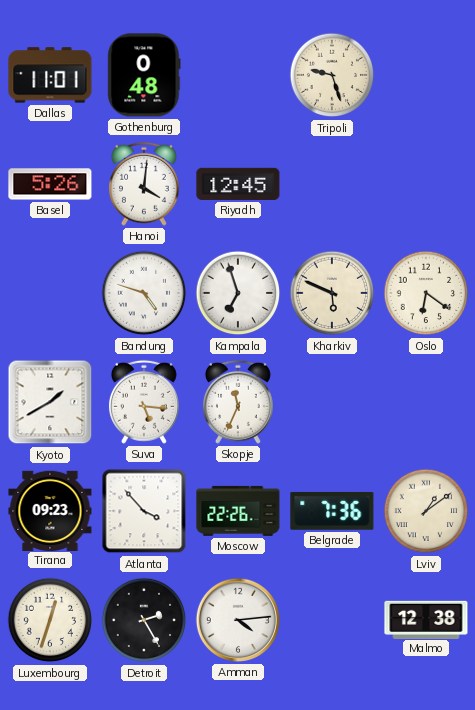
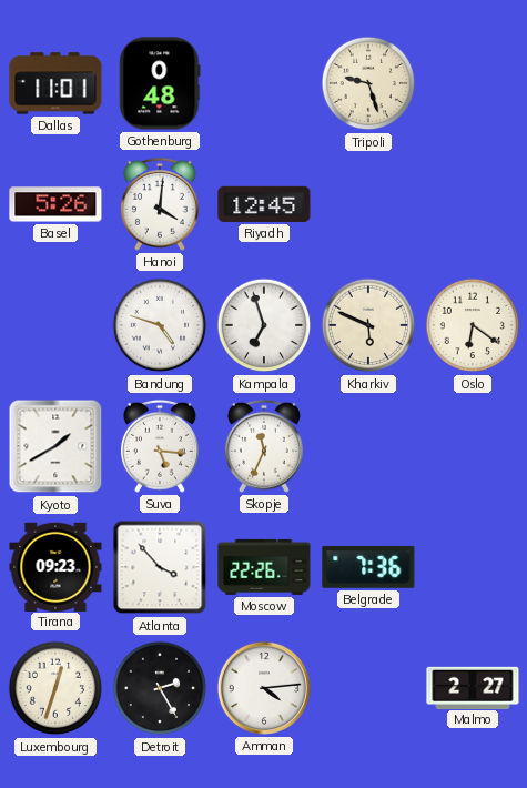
Lviv: 1:09 -> none
Malmo: 12:38 -> 2:27
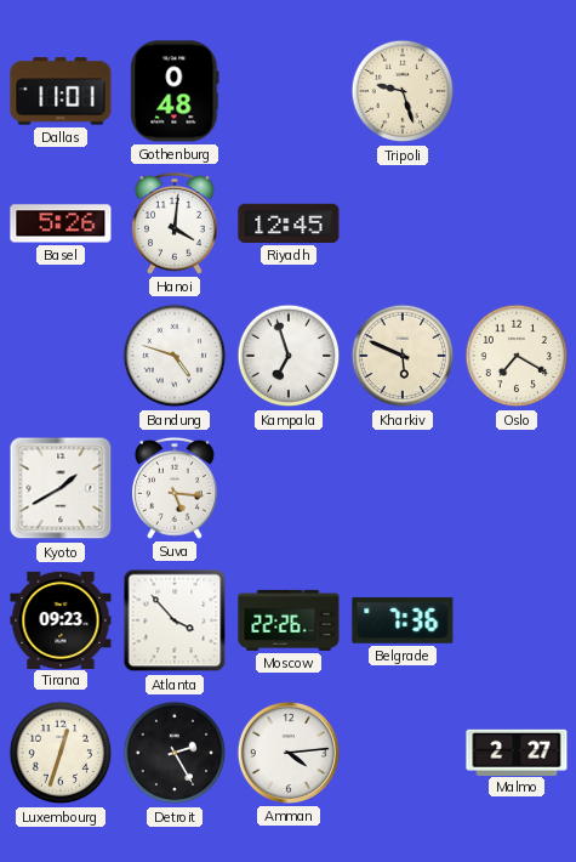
Oslo: 6:21 -> 7:20
Skopje: 11:34 -> none
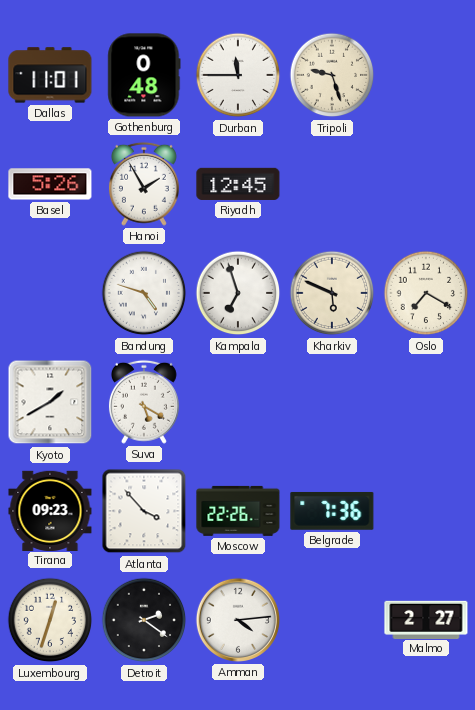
Durban: none -> 11:45
Hanoi: 4:01 -> 1:55
Suva: 5:16 -> 5:20
Detroit: 2:25 -> 2:21
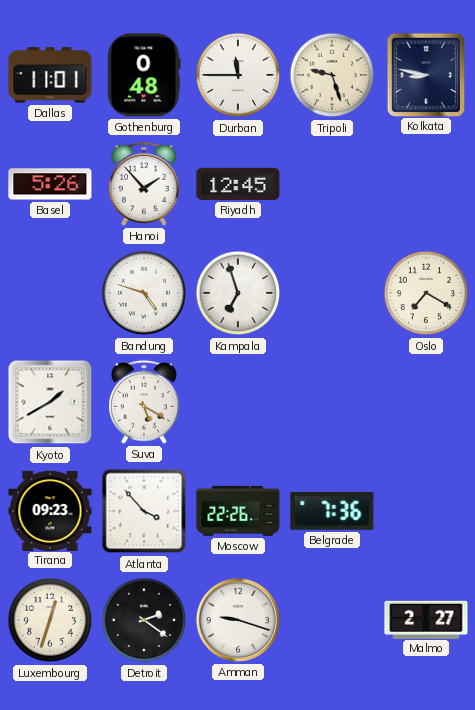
Kolkata: none -> 8:47
Hanoi: 1:55 -> 1:53
Kharkiv: 5:49 -> none
Amman: 4:14 -> 9:18
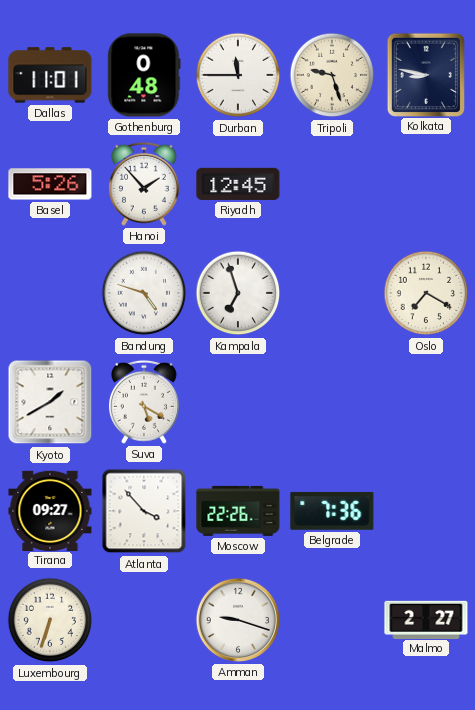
Tirana: 09:23 -> 09:27
Luxembourg: 12:33 -> 6:33
Detroit: 2:21 -> none
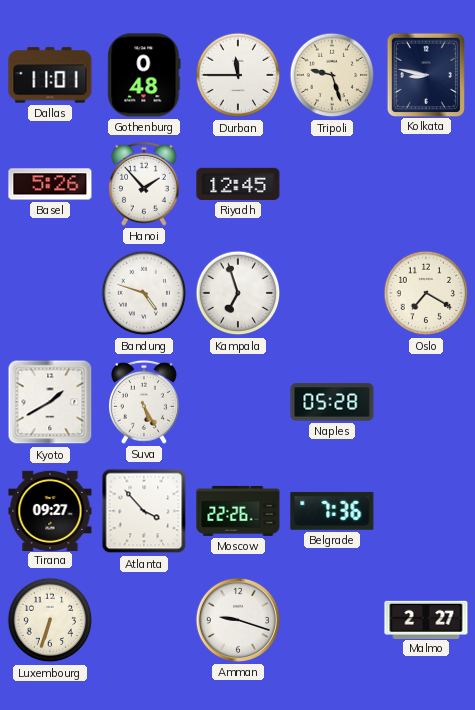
Suva: 5:20 -> 5:25
Naples: none -> 05:28
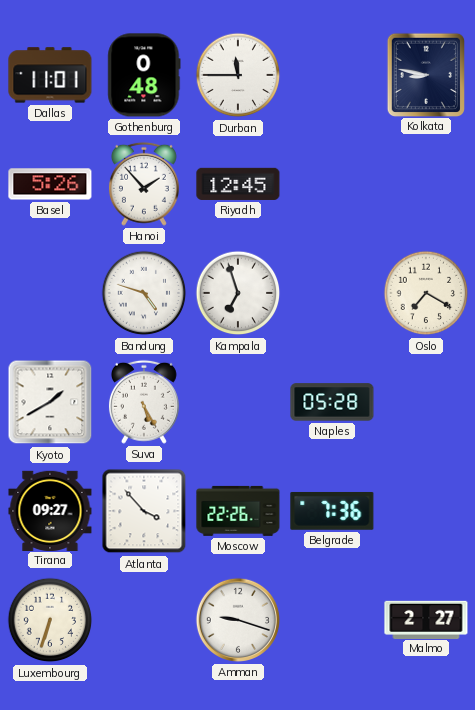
Tripoli: 9:27 -> none
